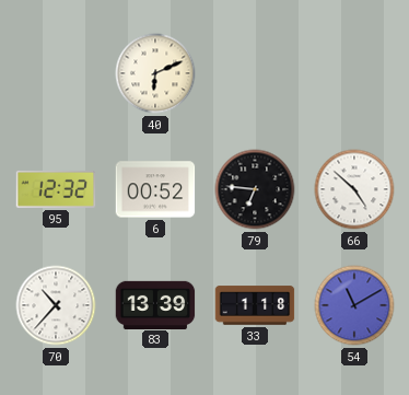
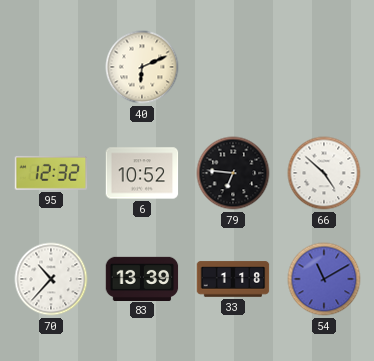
6: 00:52 -> 10:52
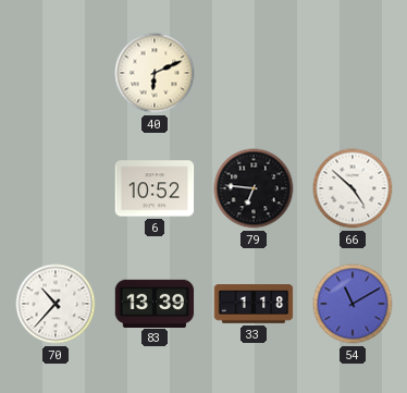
95: 12:32 -> none
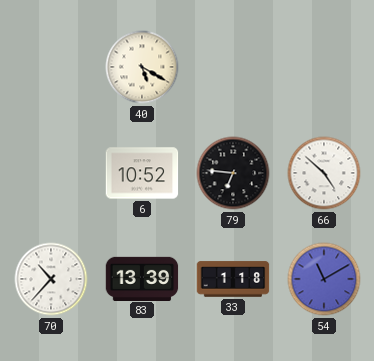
40: 6:11 -> 5:20
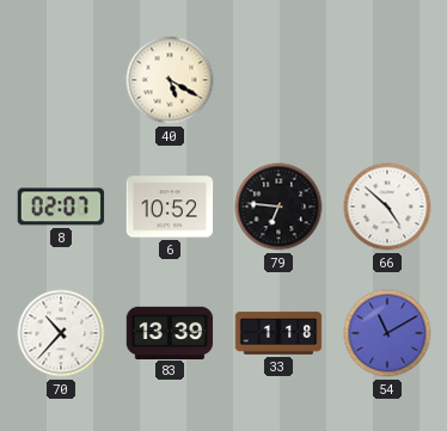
8: none -> 02:07
